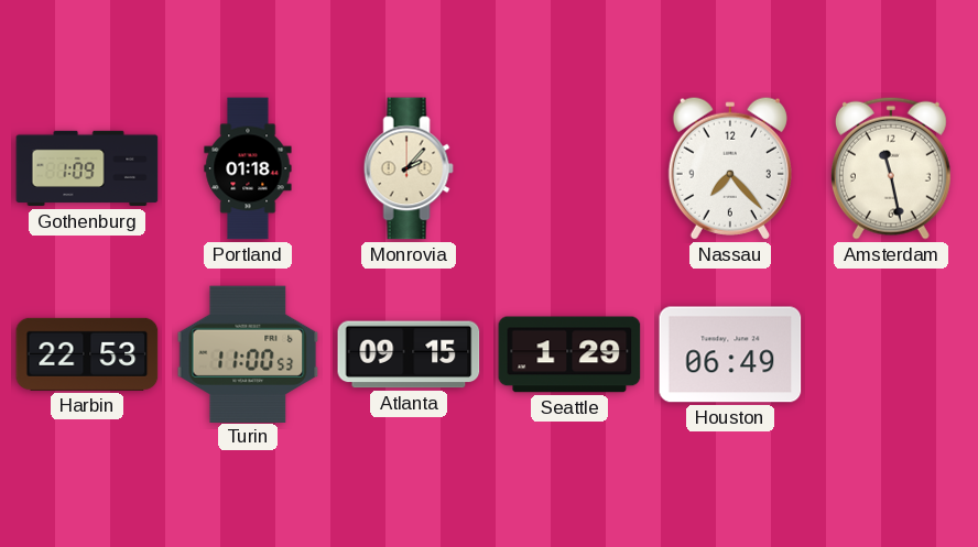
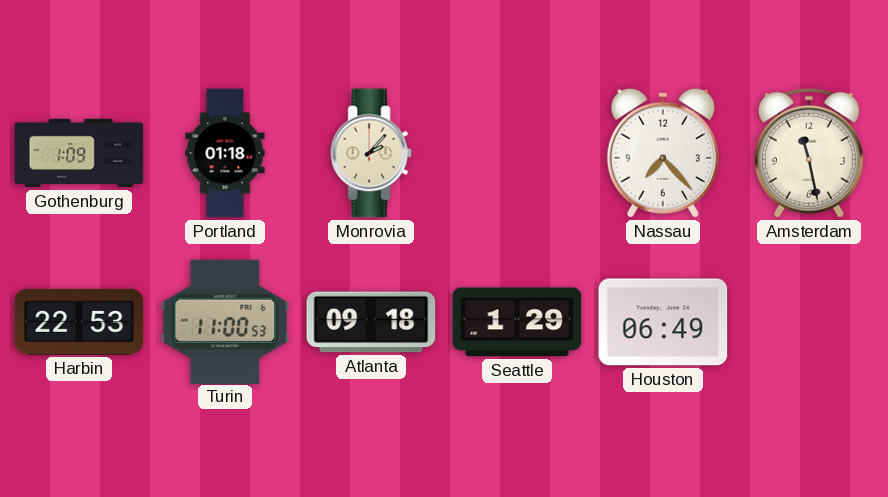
Atlanta: 09:15 -> 09:18
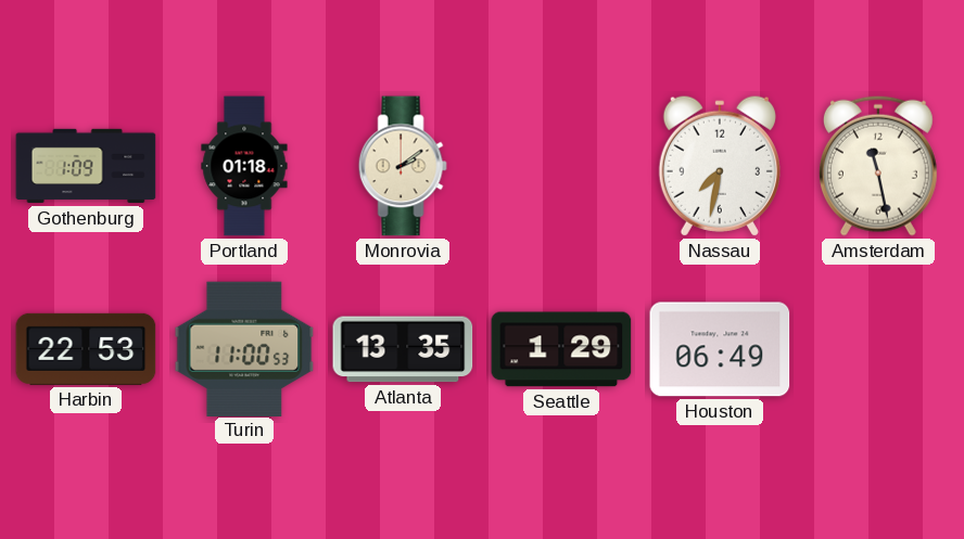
Monrovia: 2:07 -> 2:09
Nassau: 7:23 -> 7:32
Atlanta: 09:18 -> 13:35
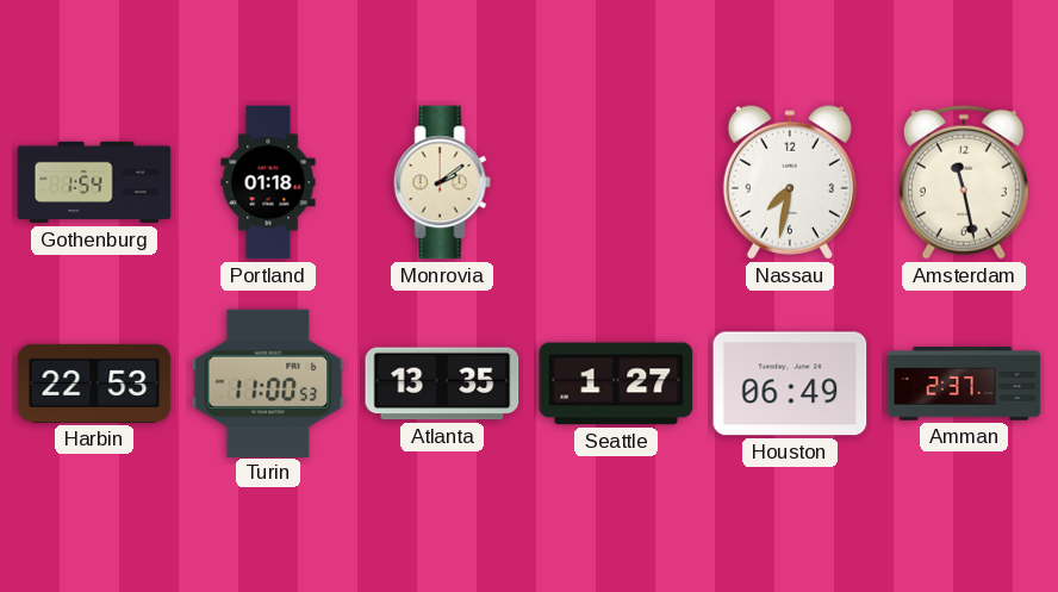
Gothenburg: 1:09 -> 1:54
Seattle: 1:29 -> 1:27
Amman: none -> 2:37
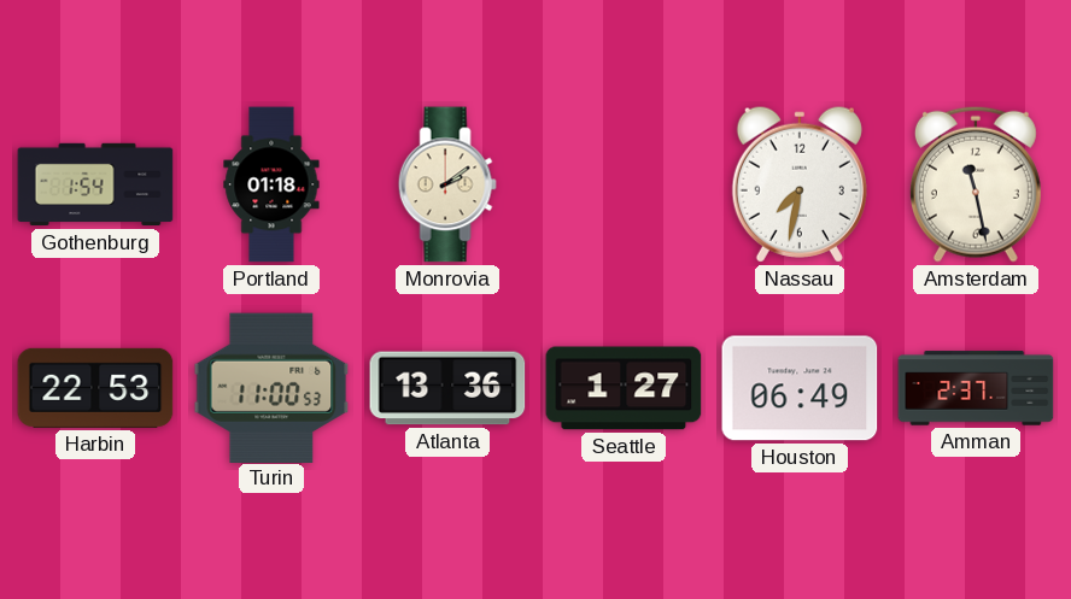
Atlanta: 13:35 -> 13:36
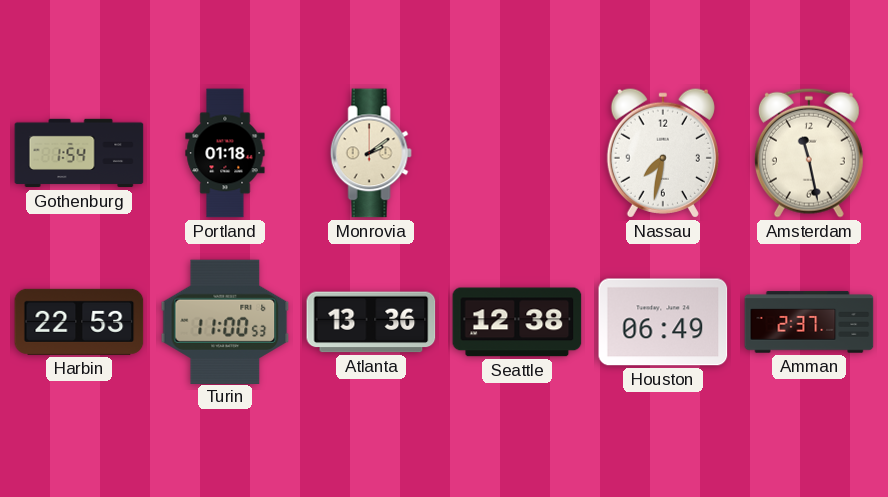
Seattle: 1:27 -> 12:38
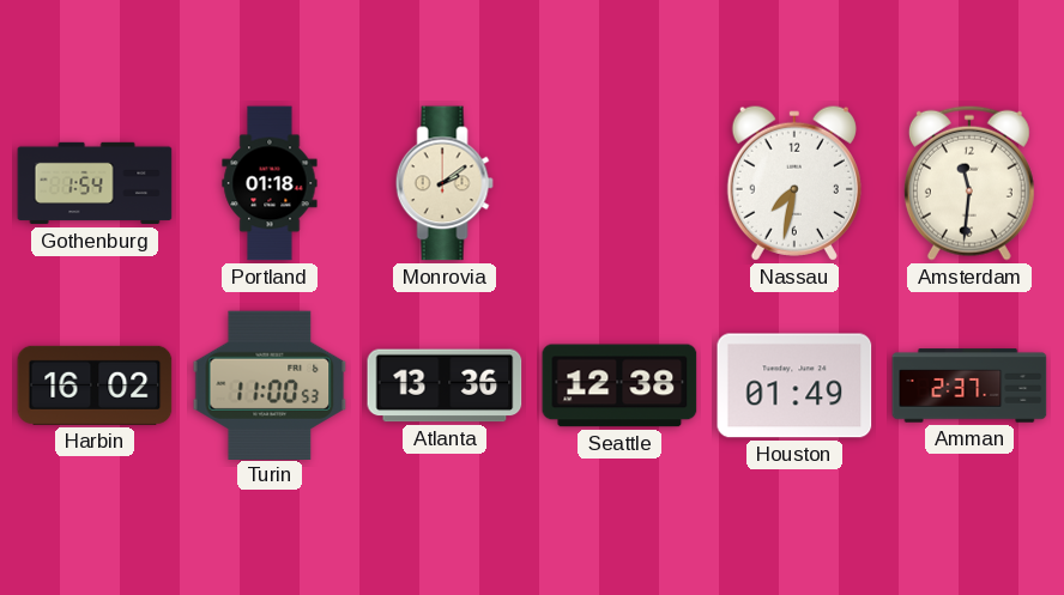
Amsterdam: 11:28 -> 11:31
Harbin: 22:53 -> 16:02
Houston: 06:49 -> 01:49
